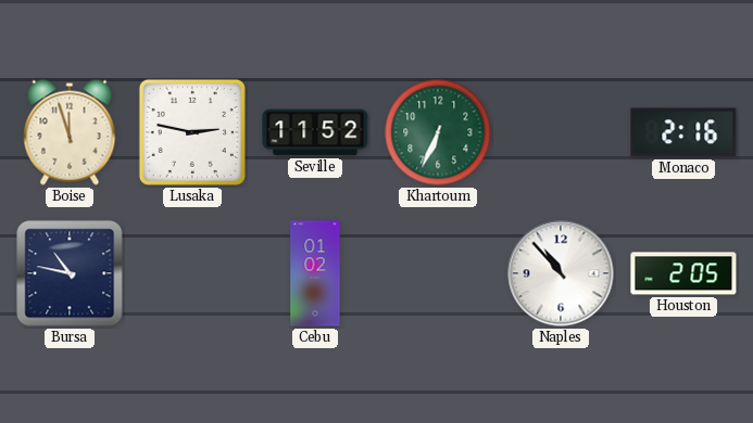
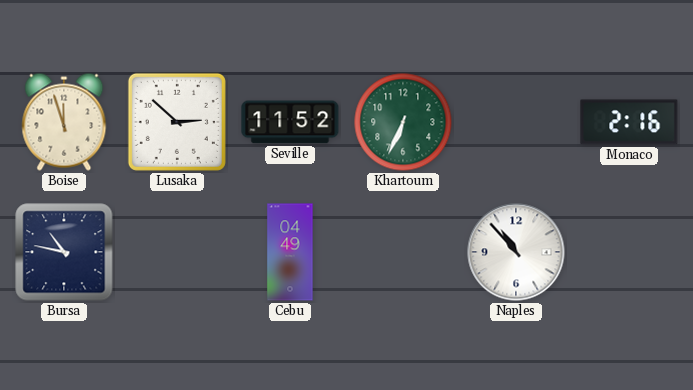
Lusaka: 2:47 -> 2:52
Cebu: 01:02 -> 04:49
Houston: 2:05 -> none
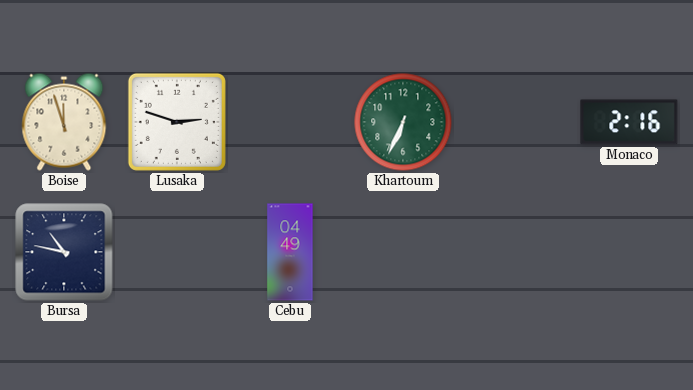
Lusaka: 2:52 -> 2:48
Seville: 11:52 -> none
Naples: 10:53 -> none
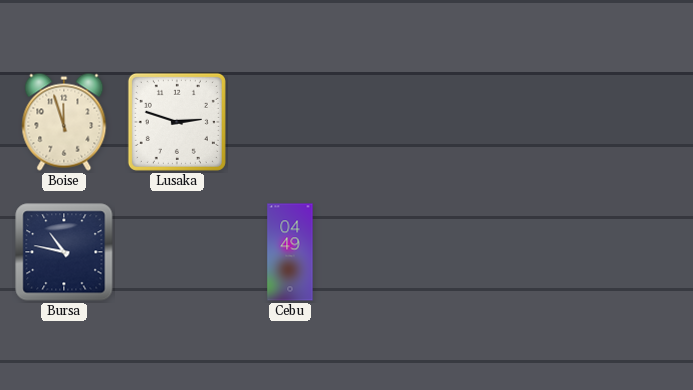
Khartoum: 6:34 -> none
Monaco: 2:16 -> none
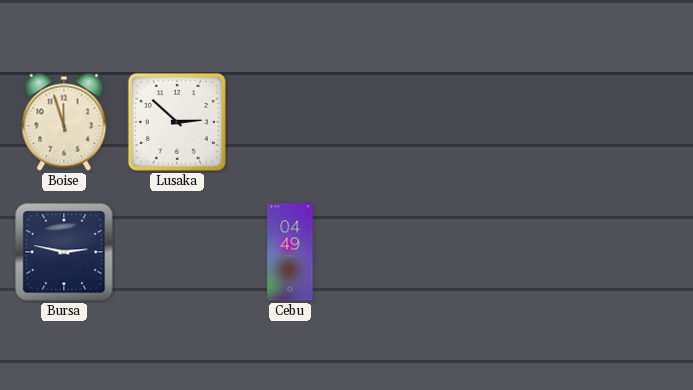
Lusaka: 2:48 -> 2:52
Bursa: 10:47 -> 2:47
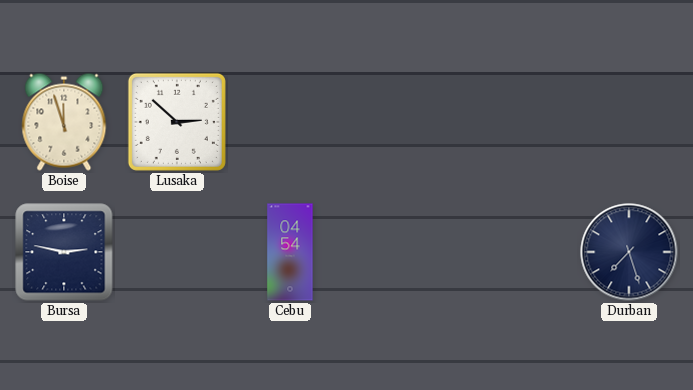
Cebu: 04:49 -> 04:54
Durban: none -> 7:27
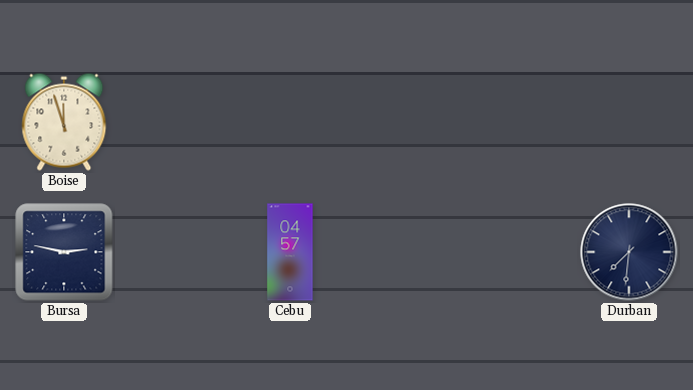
Lusaka: 2:52 -> none
Cebu: 04:54 -> 04:57
Durban: 7:27 -> 7:31
